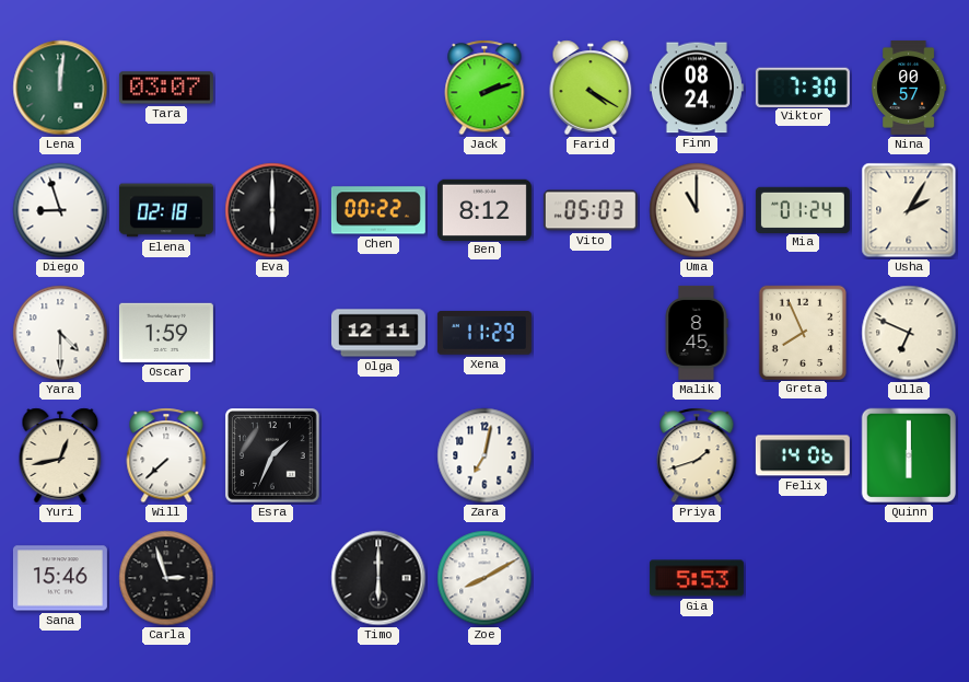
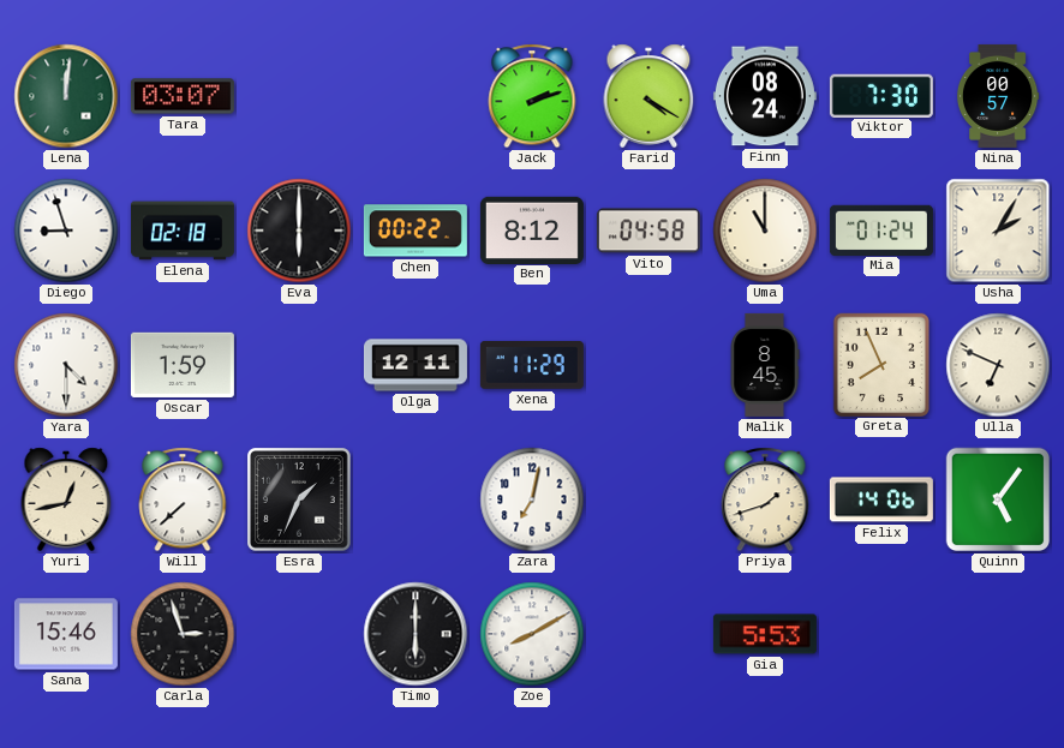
Vito: 05:03 -> 04:58
Quinn: 6:00 -> 5:06
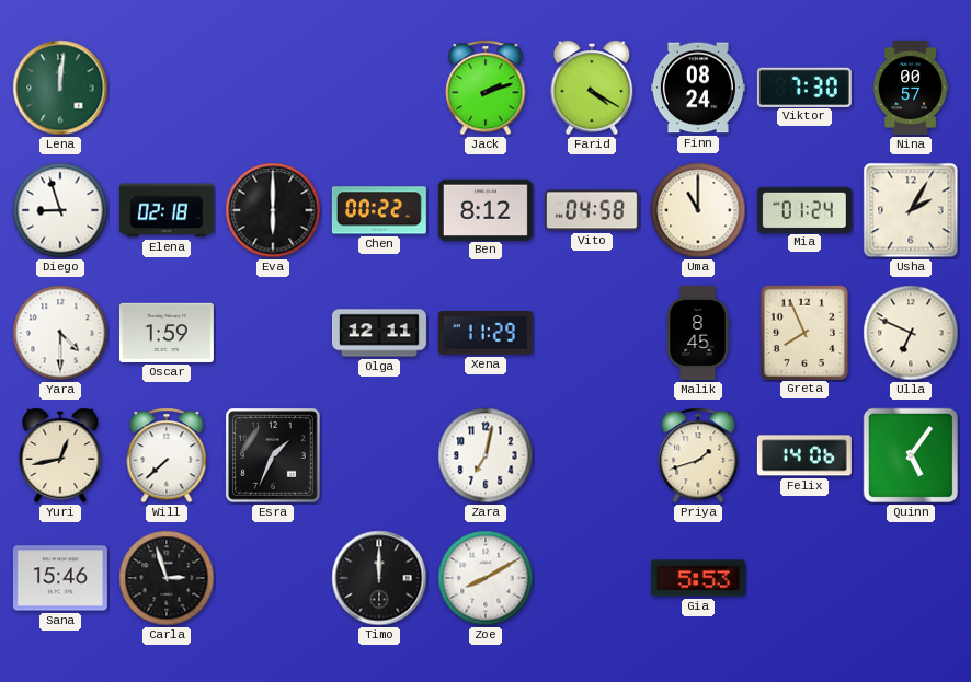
Tara: 03:07 -> none
Timo: 6:00 -> 12:00
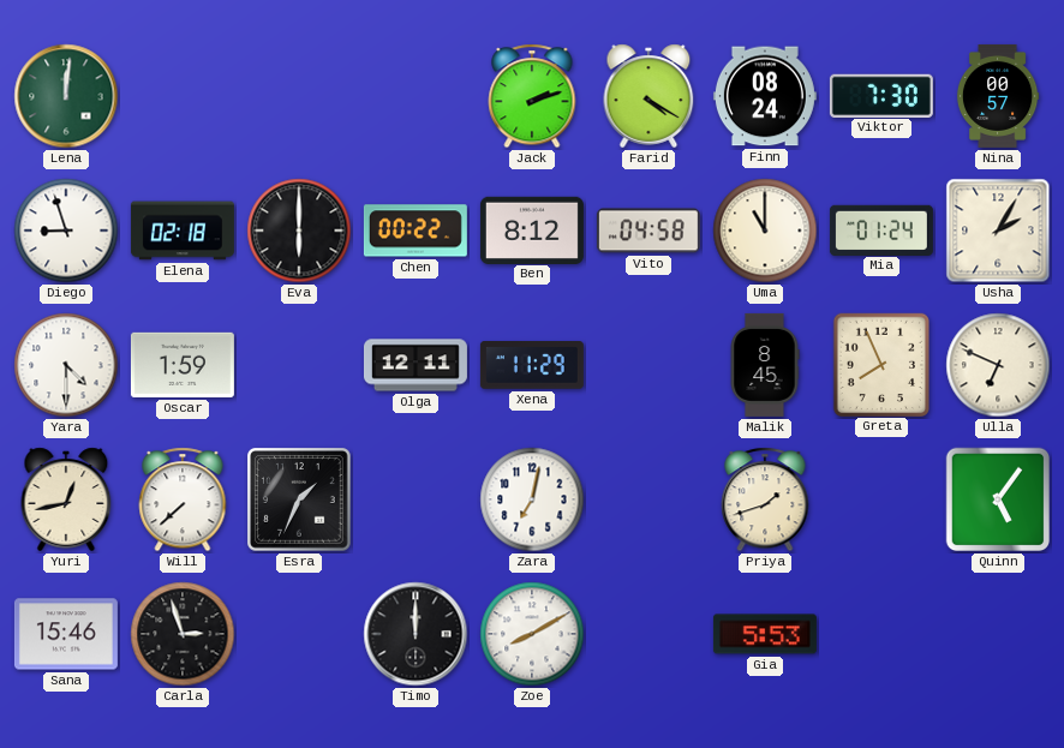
Felix: 14:06 -> none
